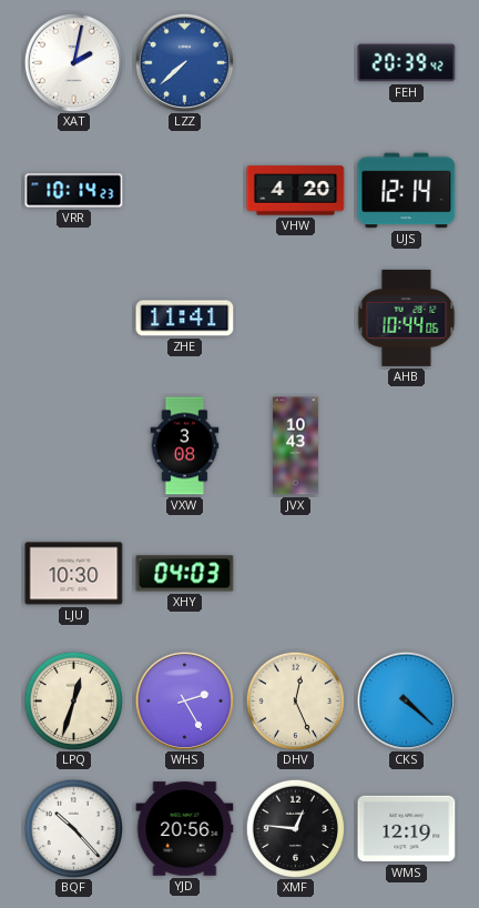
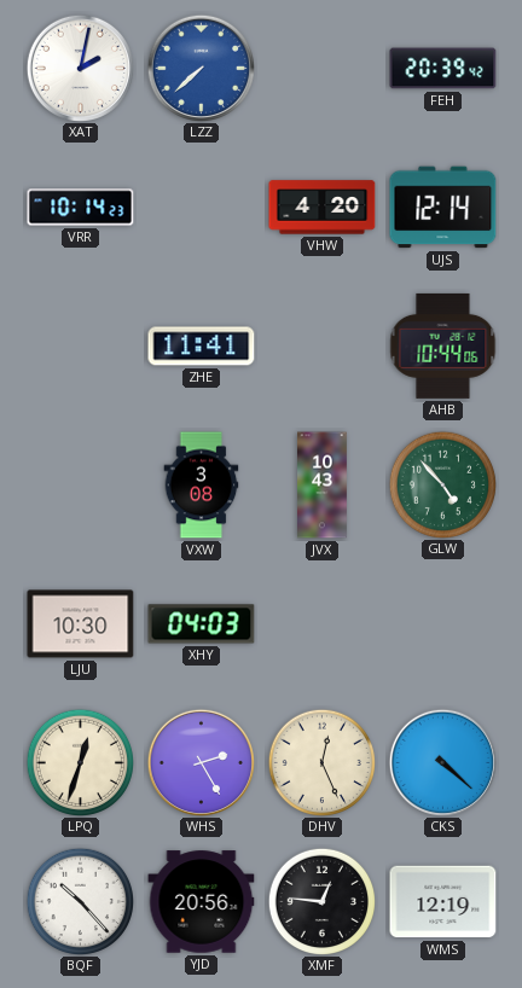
GLW: none -> 4:53
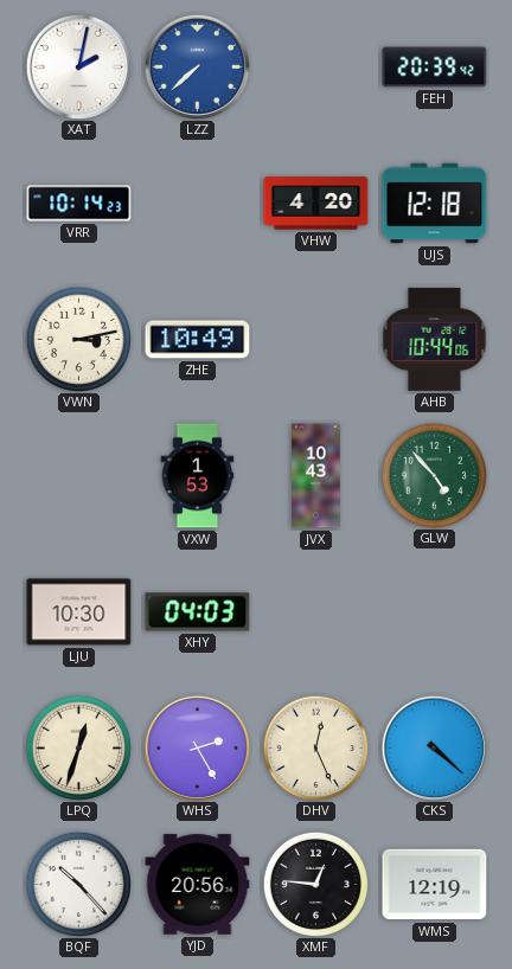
UJS: 12:14 -> 12:18
VWN: none -> 3:13
ZHE: 11:41 -> 10:49
VXW: 3:08 -> 1:53
